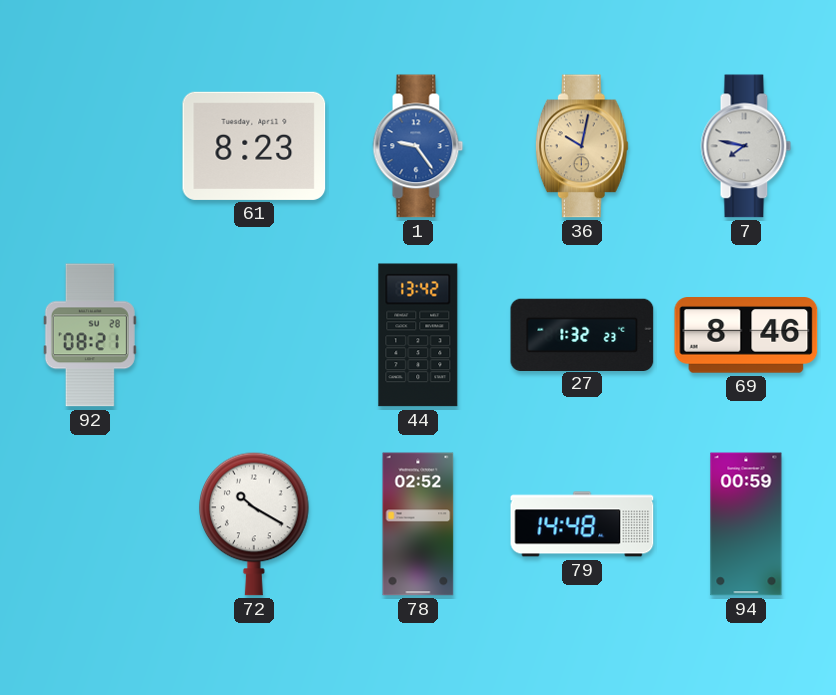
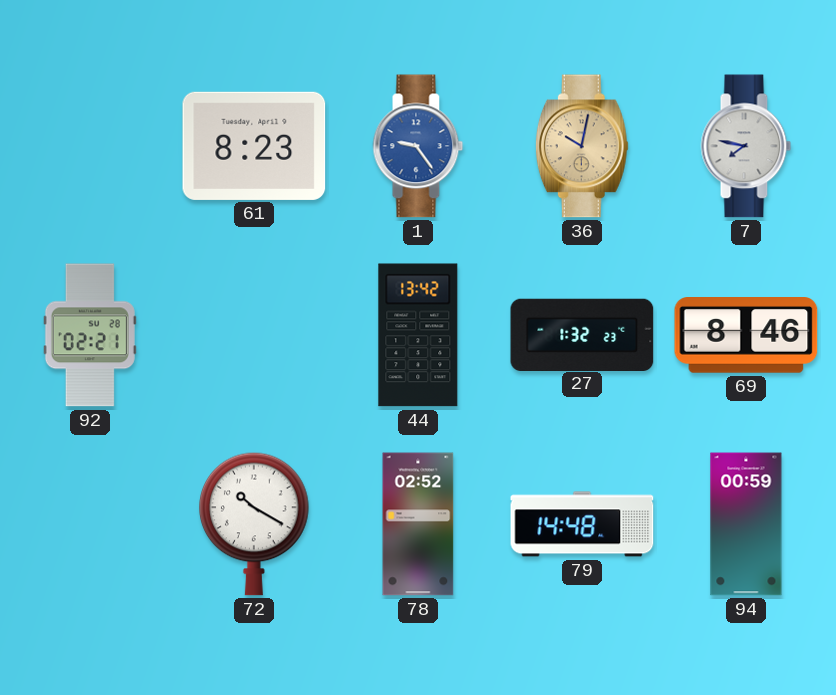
92: 08:21 -> 02:21
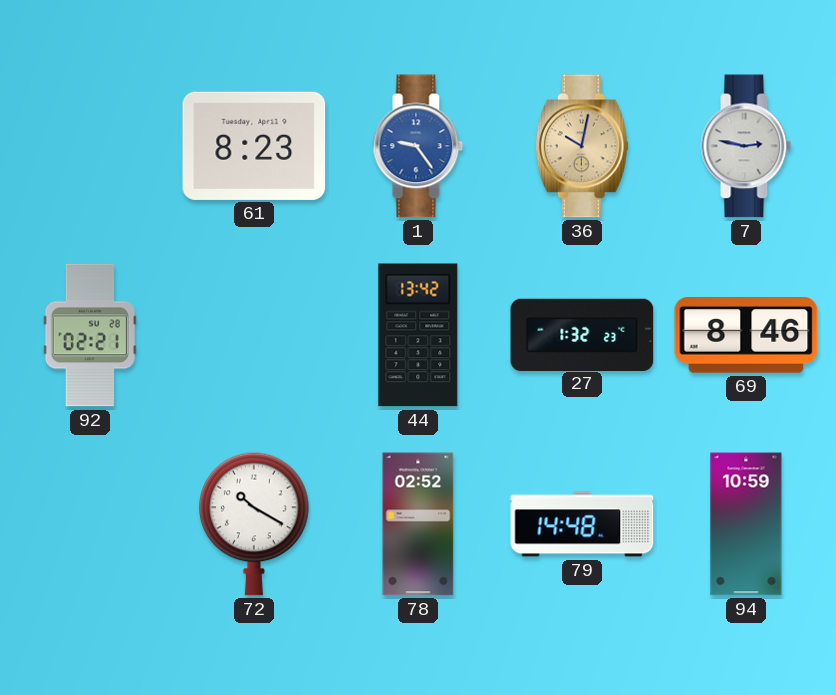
7: 7:47 -> 2:47
94: 00:59 -> 10:59
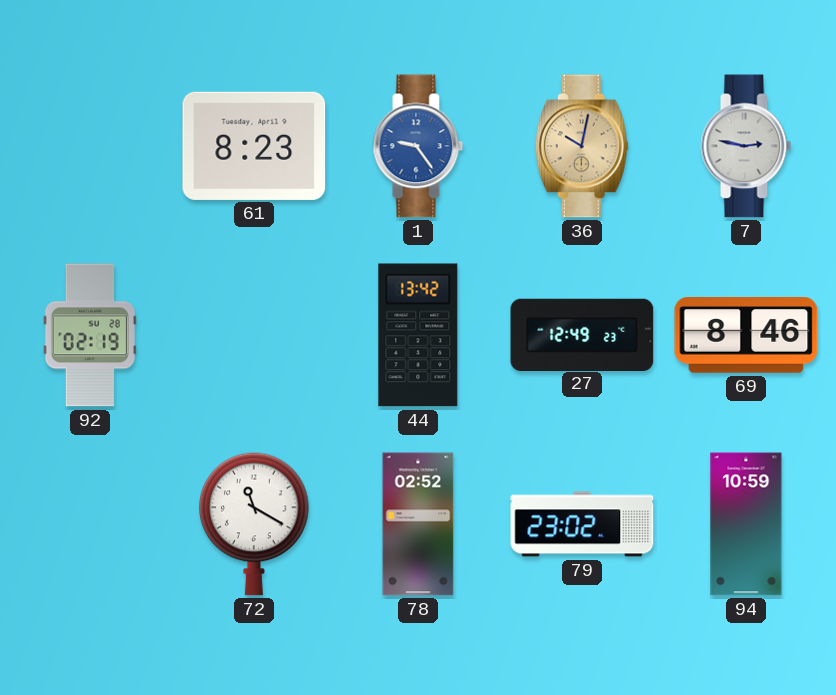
92: 02:21 -> 02:19
27: 1:32 -> 12:49
72: 10:20 -> 11:20
79: 14:48 -> 23:02
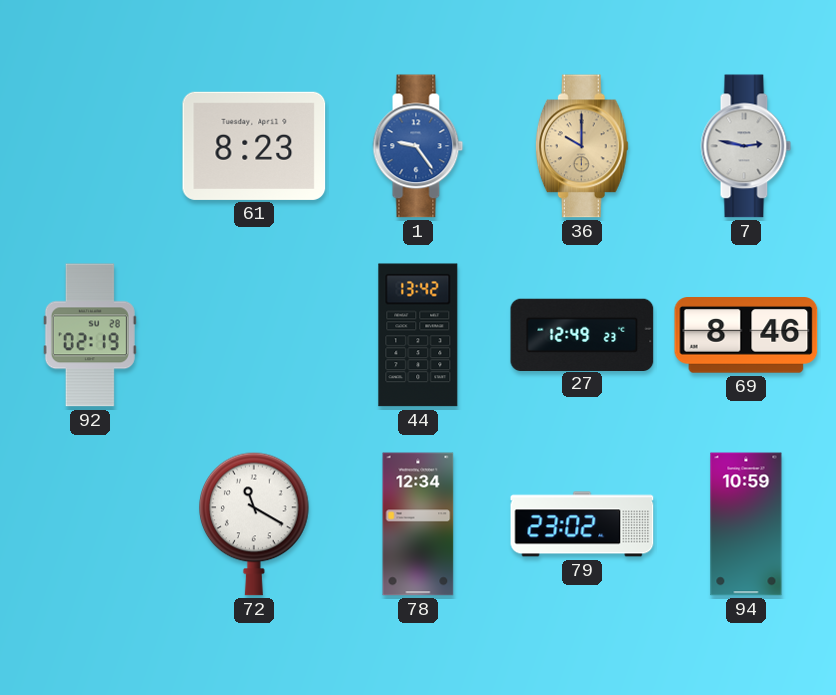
36: 10:02 -> 10:00
78: 02:52 -> 12:34
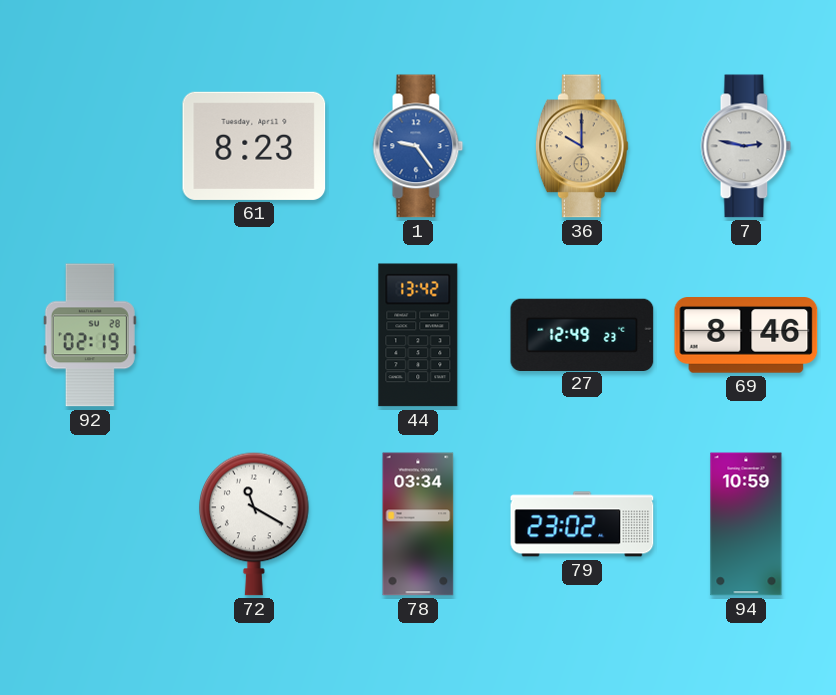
78: 12:34 -> 03:34
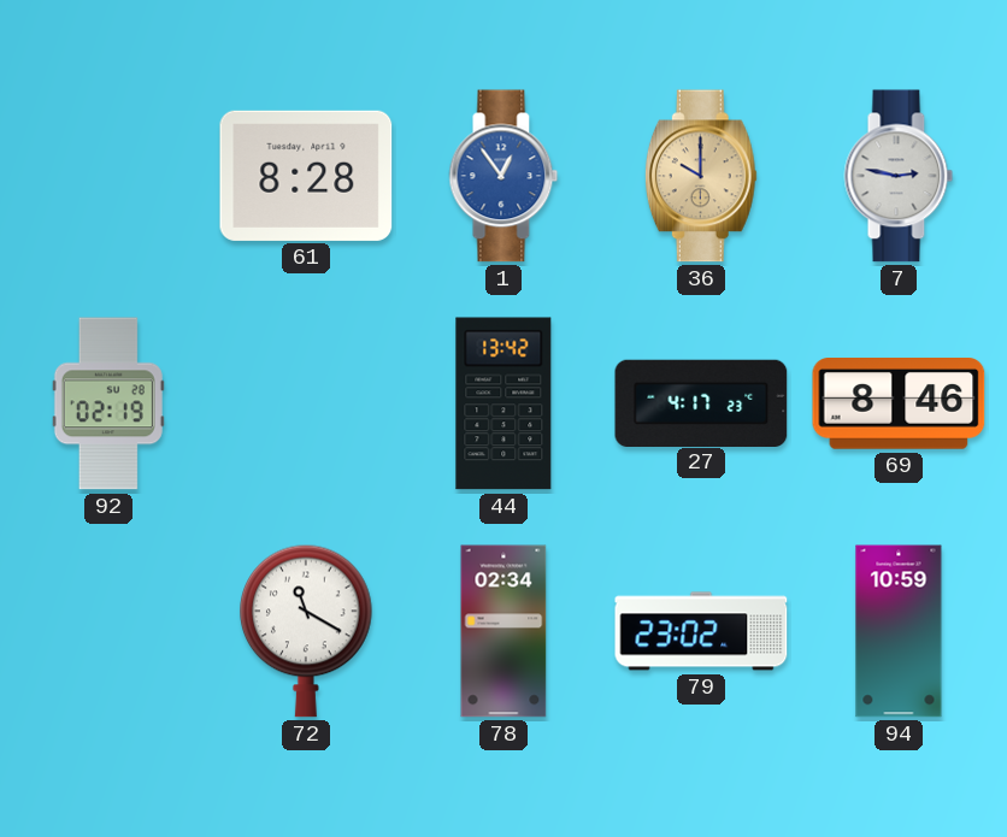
61: 8:23 -> 8:28
1: 9:24 -> 12:54
27: 12:49 -> 4:17
78: 03:34 -> 02:34
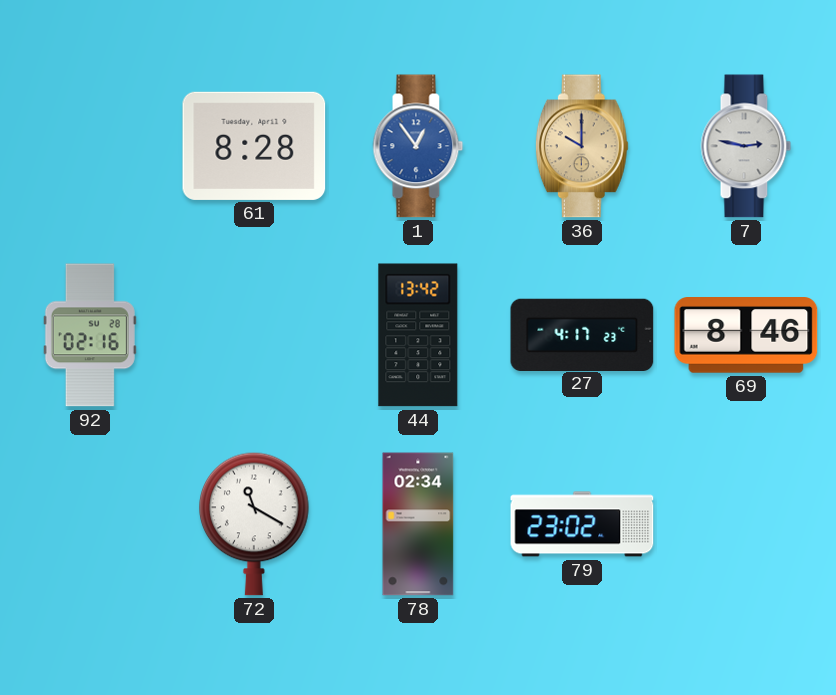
92: 02:19 -> 02:16
94: 10:59 -> none
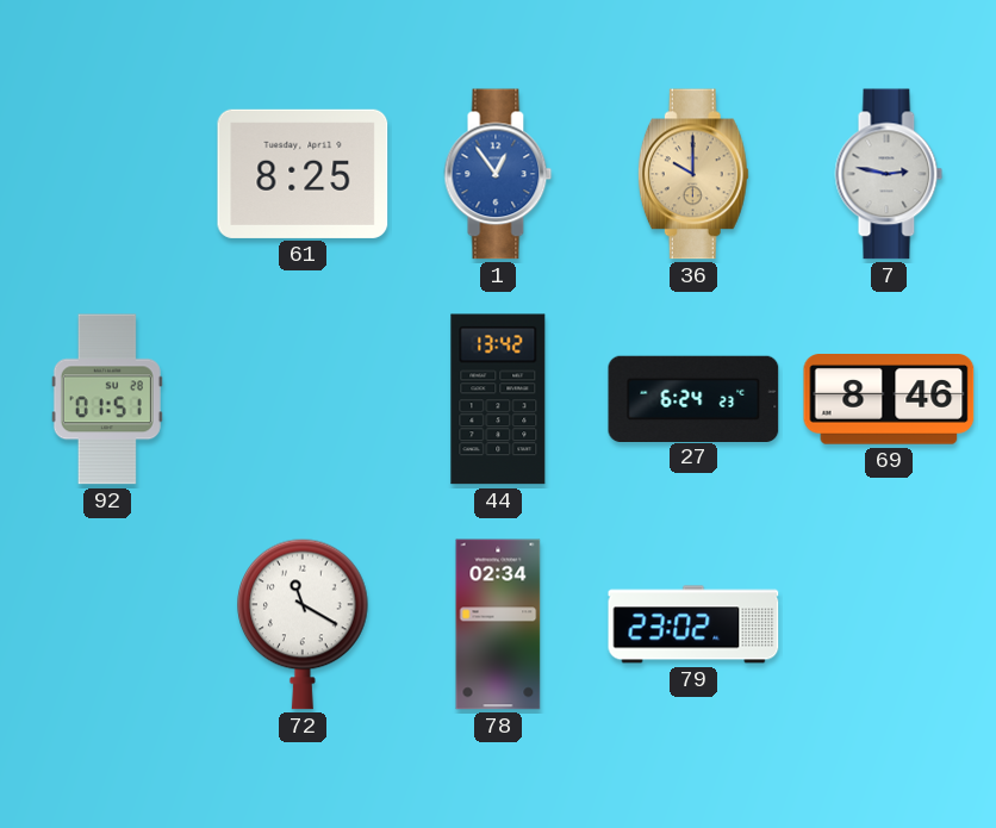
61: 8:28 -> 8:25
92: 02:16 -> 01:51
27: 4:17 -> 6:24
